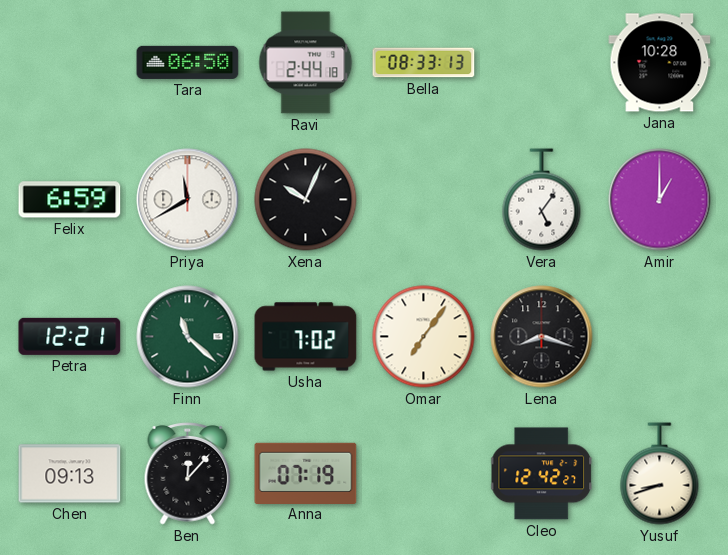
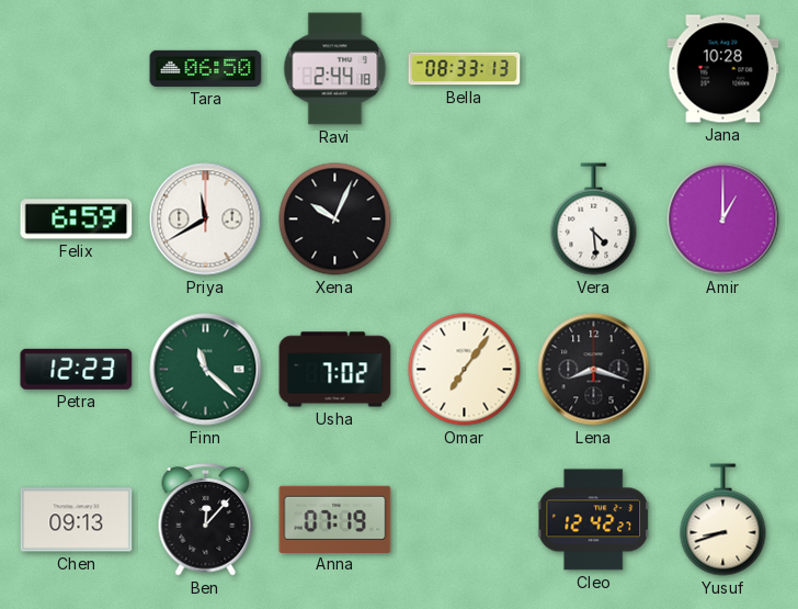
Vera: 5:06 -> 4:29
Petra: 12:21 -> 12:23
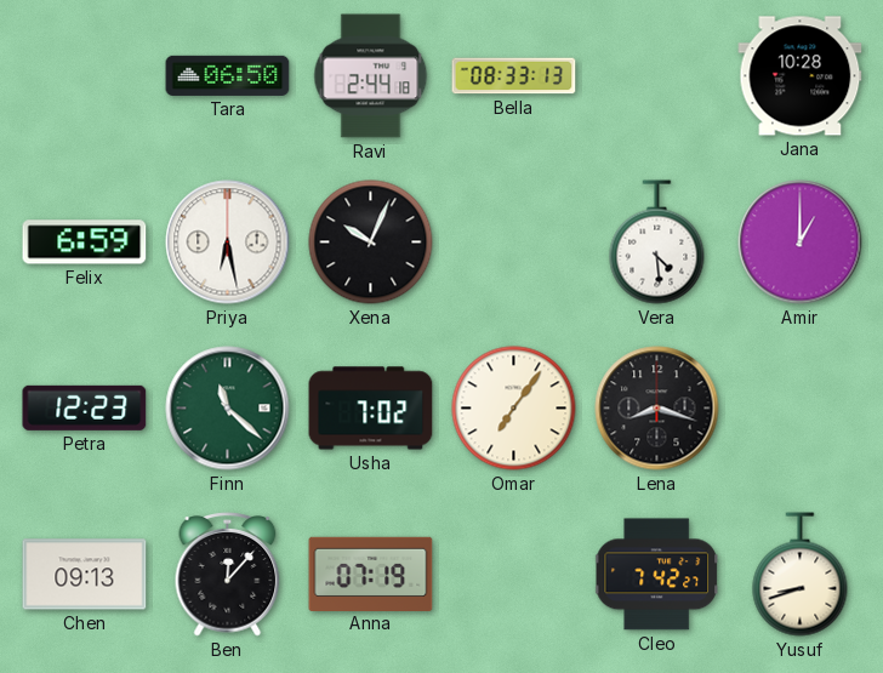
Priya: 11:40 -> 6:28
Cleo: 12:42 -> 7:42
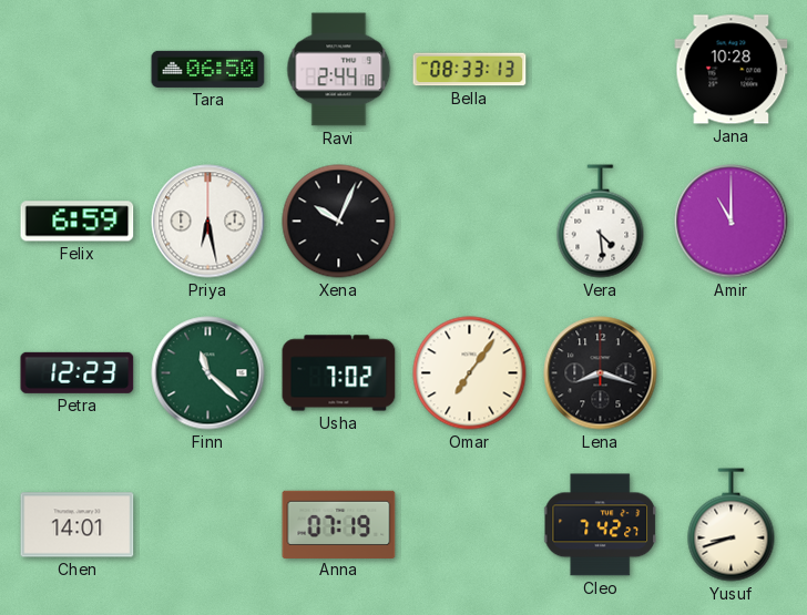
Amir: 1:00 -> 11:00
Chen: 09:13 -> 14:01
Ben: 12:07 -> none
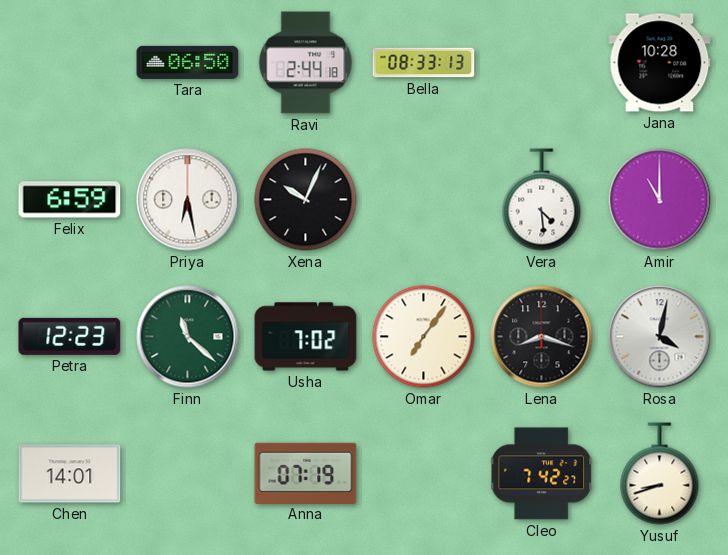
Rosa: none -> 4:02
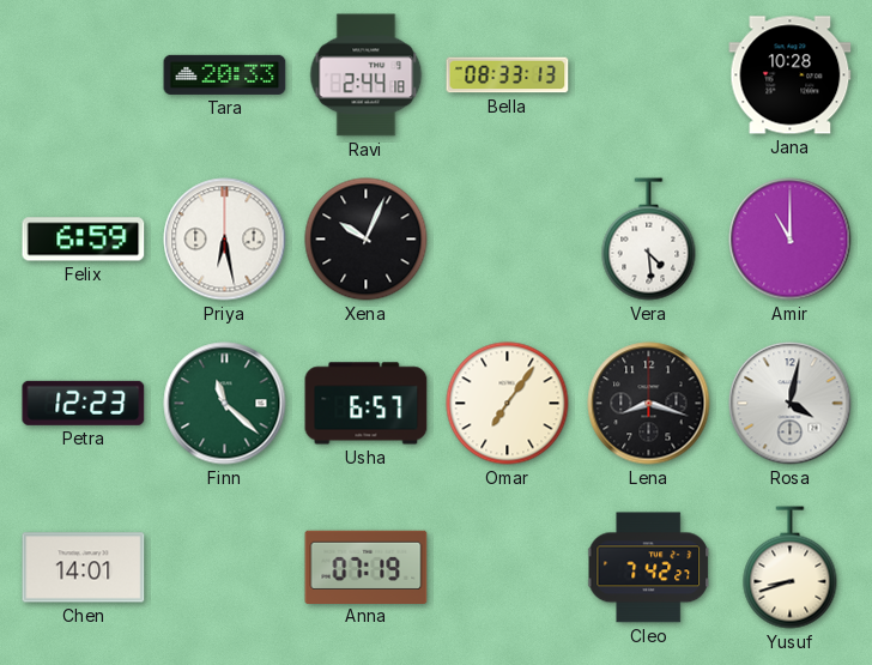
Tara: 06:50 -> 20:33
Usha: 7:02 -> 6:57
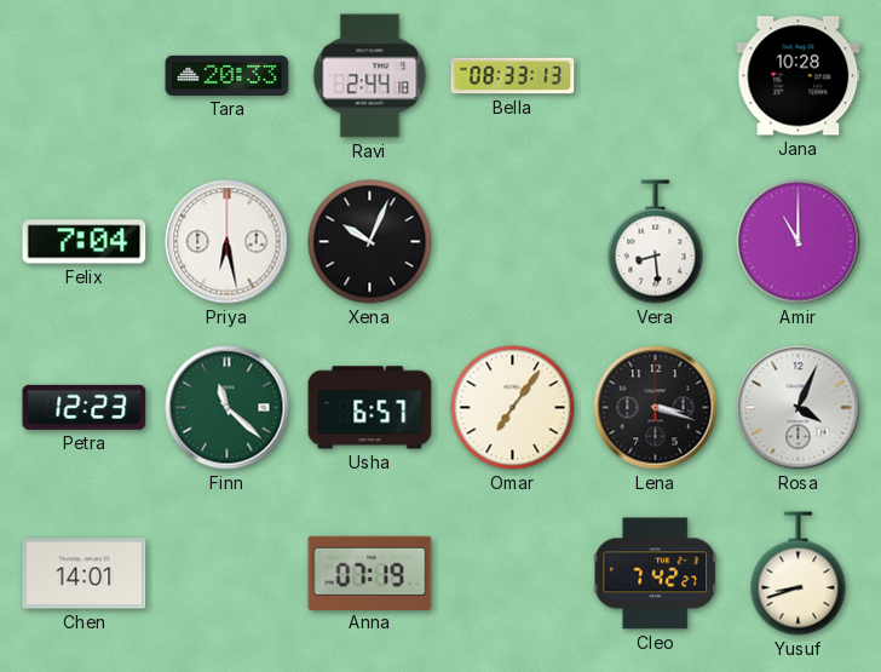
Felix: 6:59 -> 7:04
Vera: 4:29 -> 8:29
Lena: 8:18 -> 3:18
Rosa: 4:02 -> 4:04
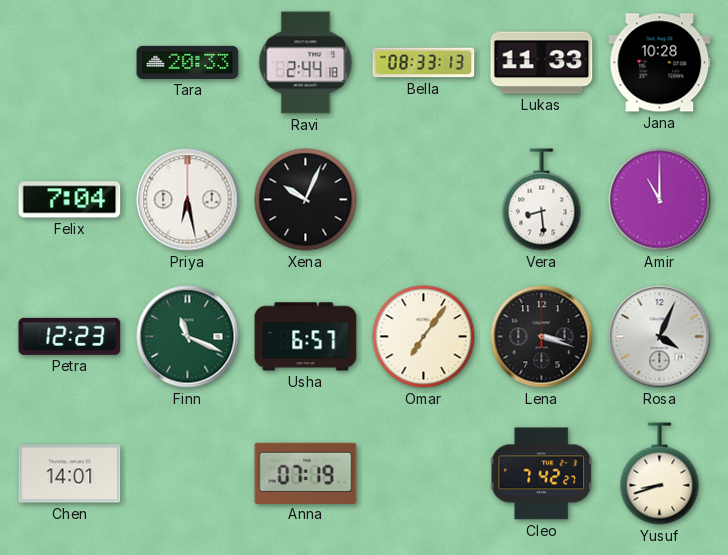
Lukas: none -> 11:33
Finn: 11:22 -> 11:19
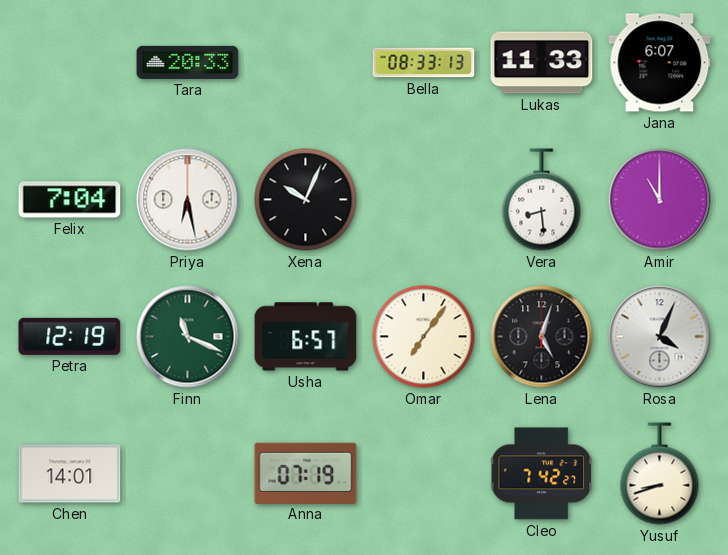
Ravi: 2:44 -> none
Jana: 10:28 -> 6:07
Petra: 12:23 -> 12:19
Lena: 3:18 -> 5:03
